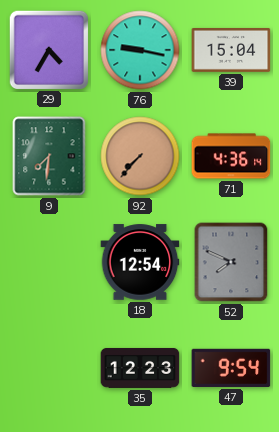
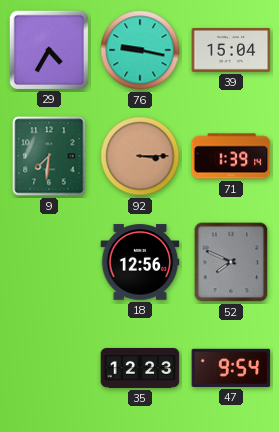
92: 7:37 -> 3:15
71: 4:36 -> 1:39
18: 12:54 -> 12:56
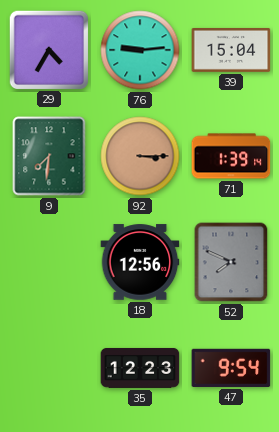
76: 9:17 -> 9:14
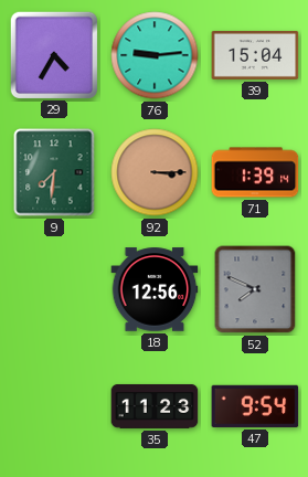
35: 12:23 -> 11:23
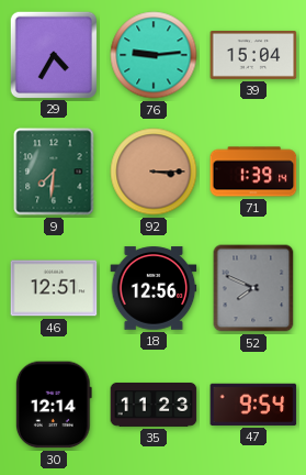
46: none -> 12:51
30: none -> 12:14
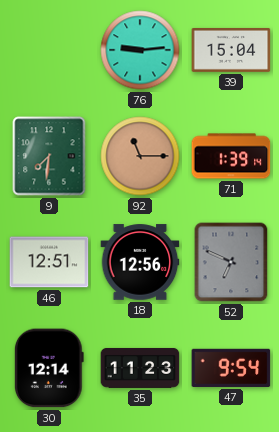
29: 4:35 -> none
92: 3:15 -> 11:15
52: 7:49 -> 6:49
